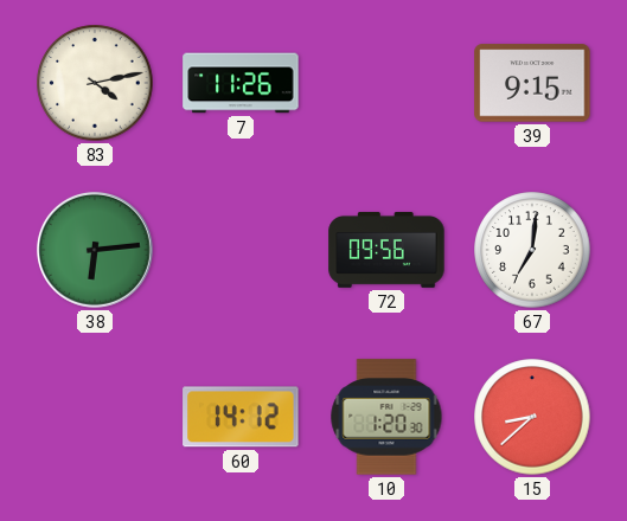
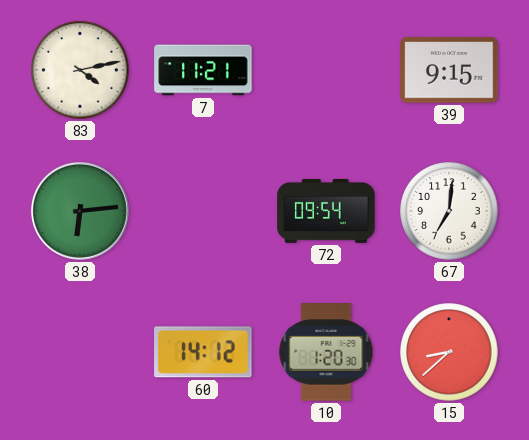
7: 11:26 -> 11:21
72: 09:56 -> 09:54
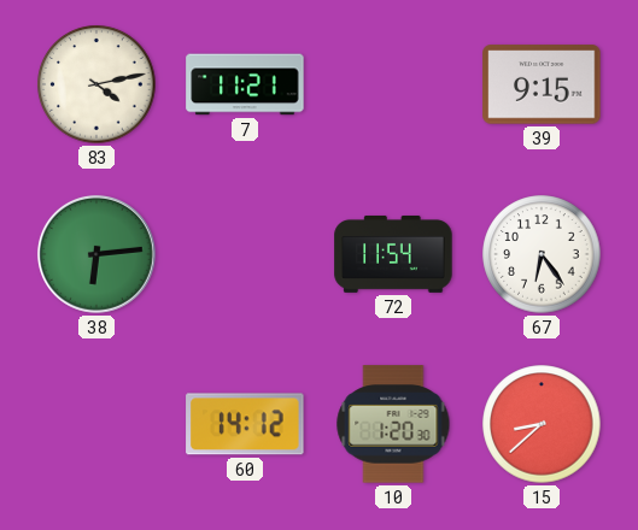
72: 09:54 -> 11:54
67: 7:01 -> 6:24
